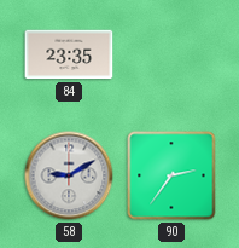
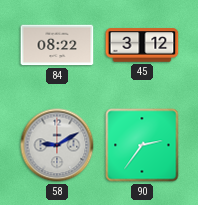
84: 23:35 -> 08:22
45: none -> 3:12
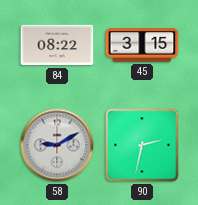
45: 3:12 -> 3:15
90: 2:36 -> 2:32
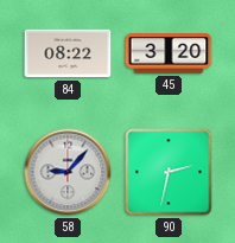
45: 3:15 -> 3:20
58: 9:10 -> 9:07
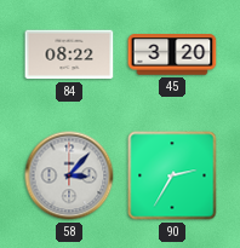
58: 9:07 -> 3:07
90: 2:32 -> 2:35
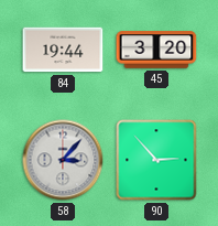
84: 08:22 -> 19:44
90: 2:35 -> 2:53
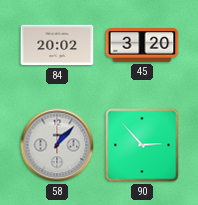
84: 19:44 -> 20:02
58: 3:07 -> 1:07
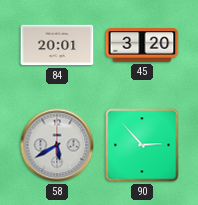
84: 20:02 -> 20:01
58: 1:07 -> 5:40
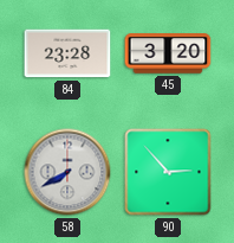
84: 20:01 -> 23:28
58: 5:40 -> 7:40
